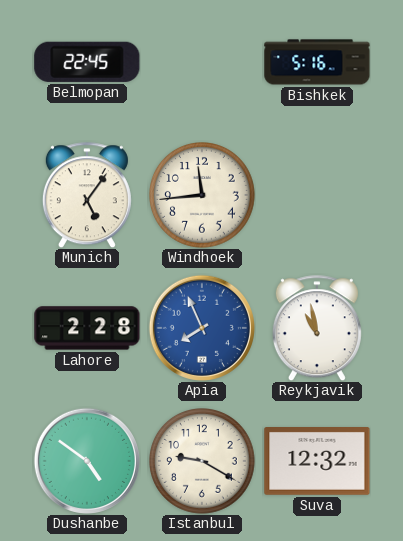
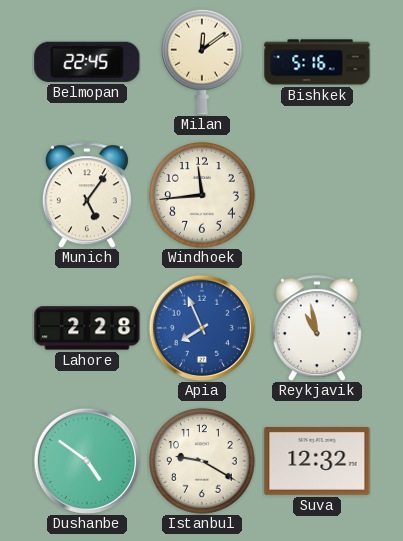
Milan: none -> 12:09
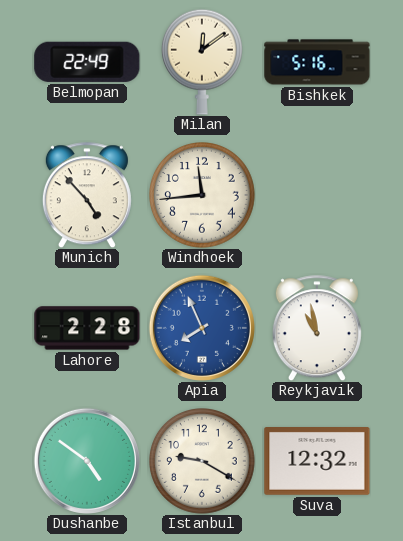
Belmopan: 22:45 -> 22:49
Munich: 5:06 -> 4:53
